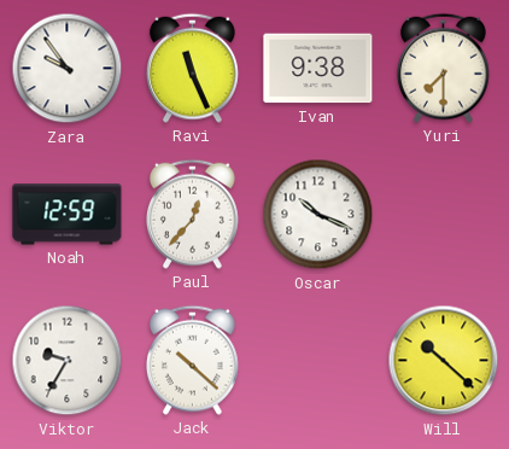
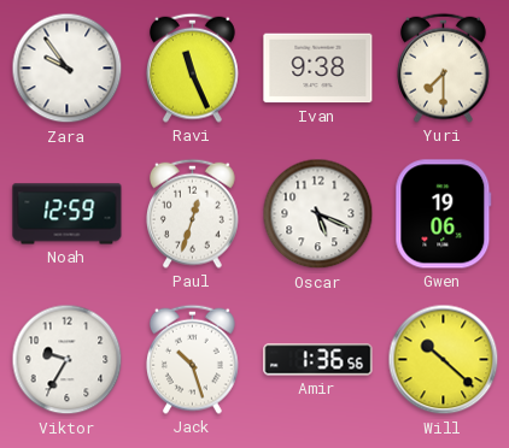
Paul: 12:37 -> 12:33
Oscar: 10:19 -> 5:19
Gwen: none -> 19:06
Jack: 10:22 -> 10:27
Amir: none -> 1:36
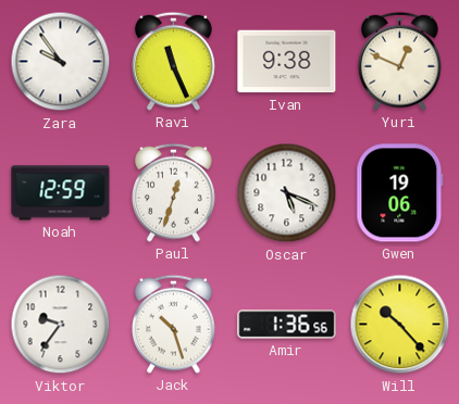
Yuri: 7:30 -> 12:49
Viktor: 9:35 -> 9:36
Will: 10:22 -> 10:23
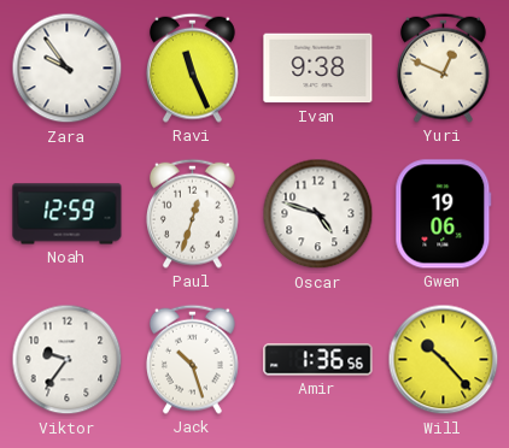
Oscar: 5:19 -> 4:48
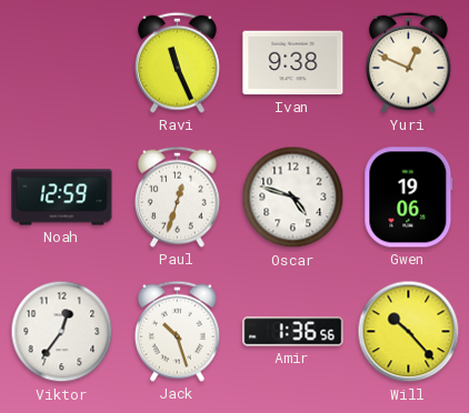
Zara: 9:54 -> none
Viktor: 9:36 -> 12:36
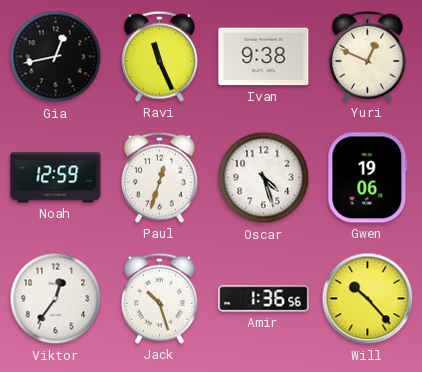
Gia: none -> 12:43
Oscar: 4:48 -> 4:27
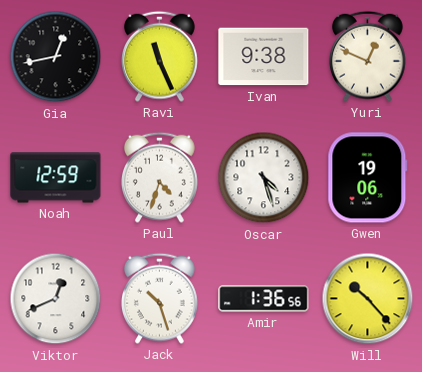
Paul: 12:33 -> 4:33
Viktor: 12:36 -> 12:41
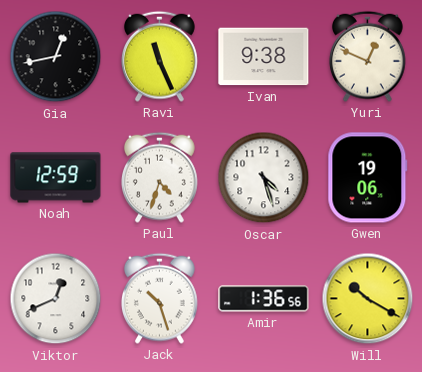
Will: 10:23 -> 10:20
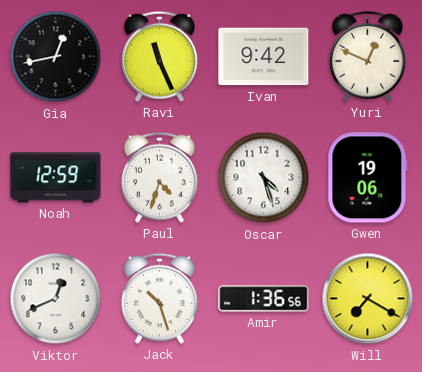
Ivan: 9:38 -> 9:42
Will: 10:20 -> 7:20
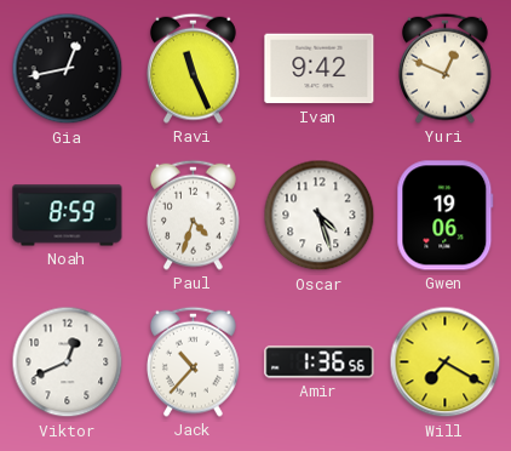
Noah: 12:59 -> 8:59
Jack: 10:27 -> 10:37
